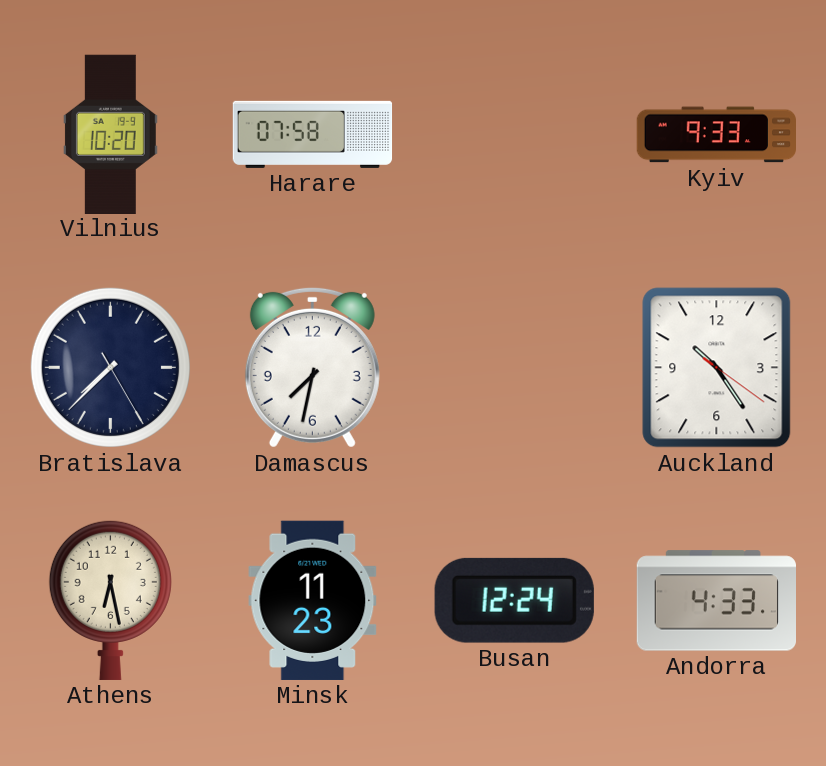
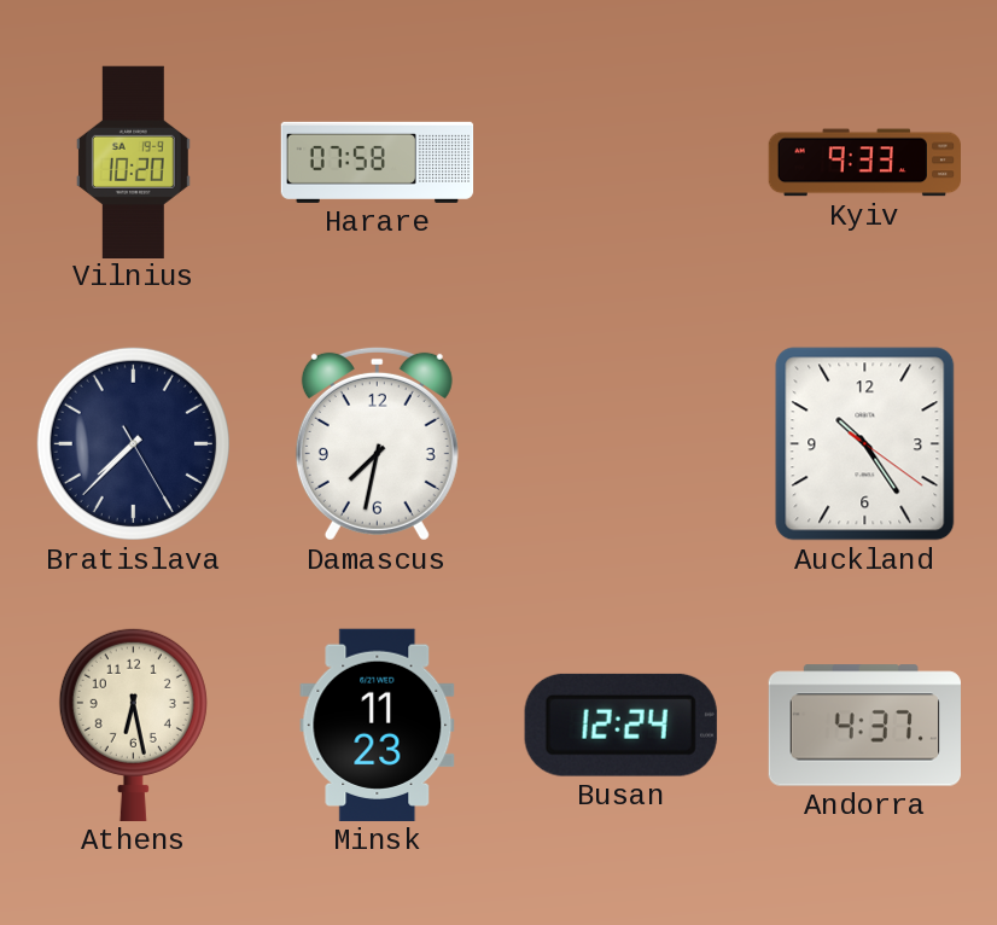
Andorra: 4:33 -> 4:37
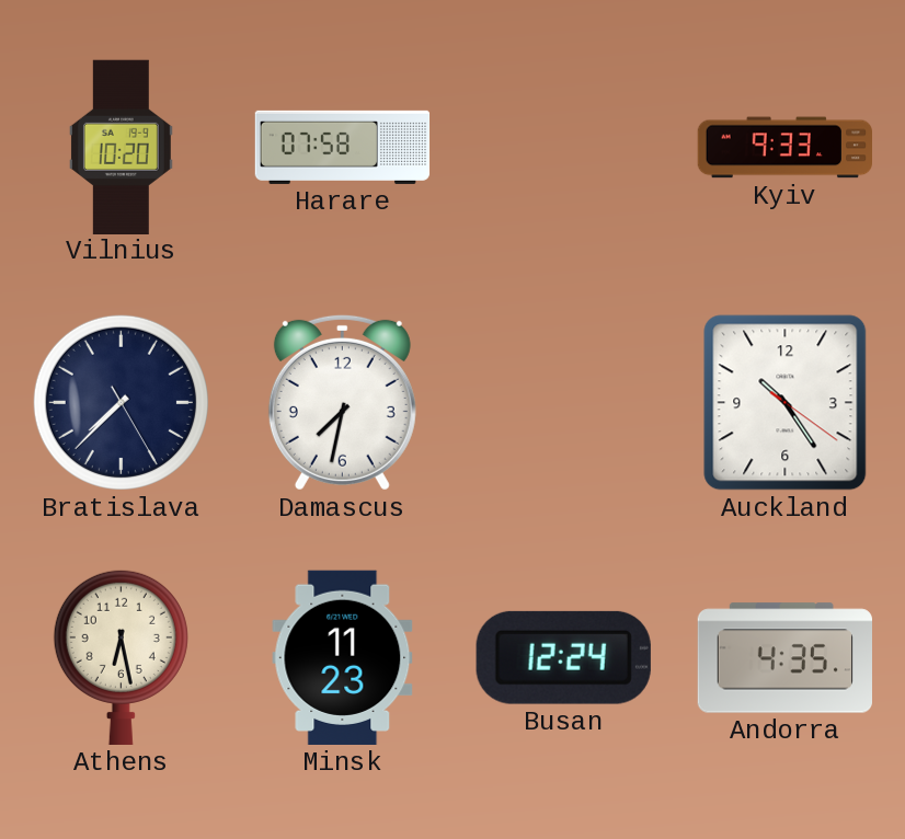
Andorra: 4:37 -> 4:35
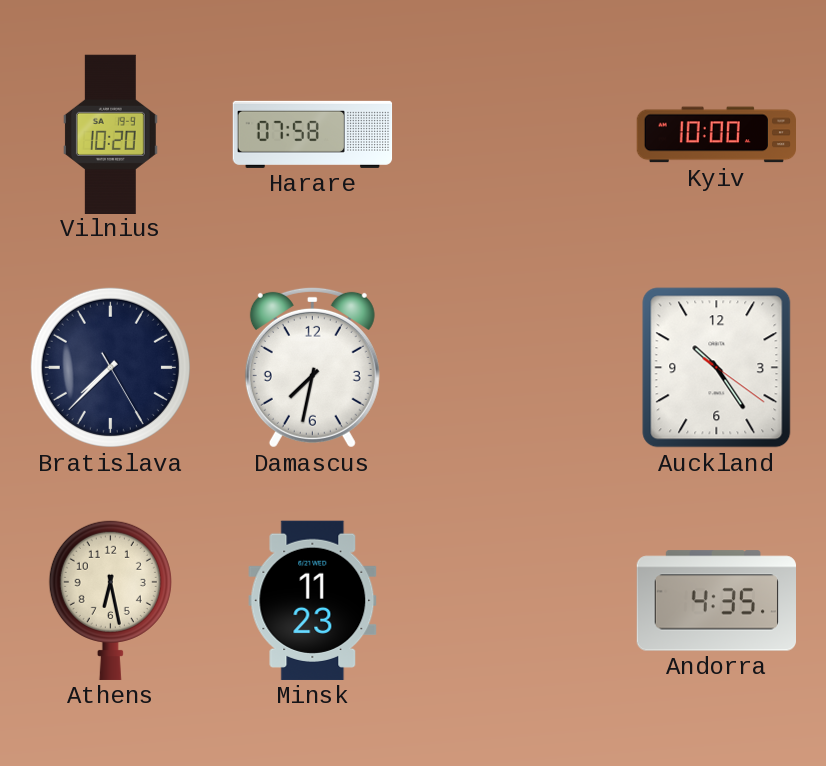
Kyiv: 9:33 -> 10:00
Busan: 12:24 -> none
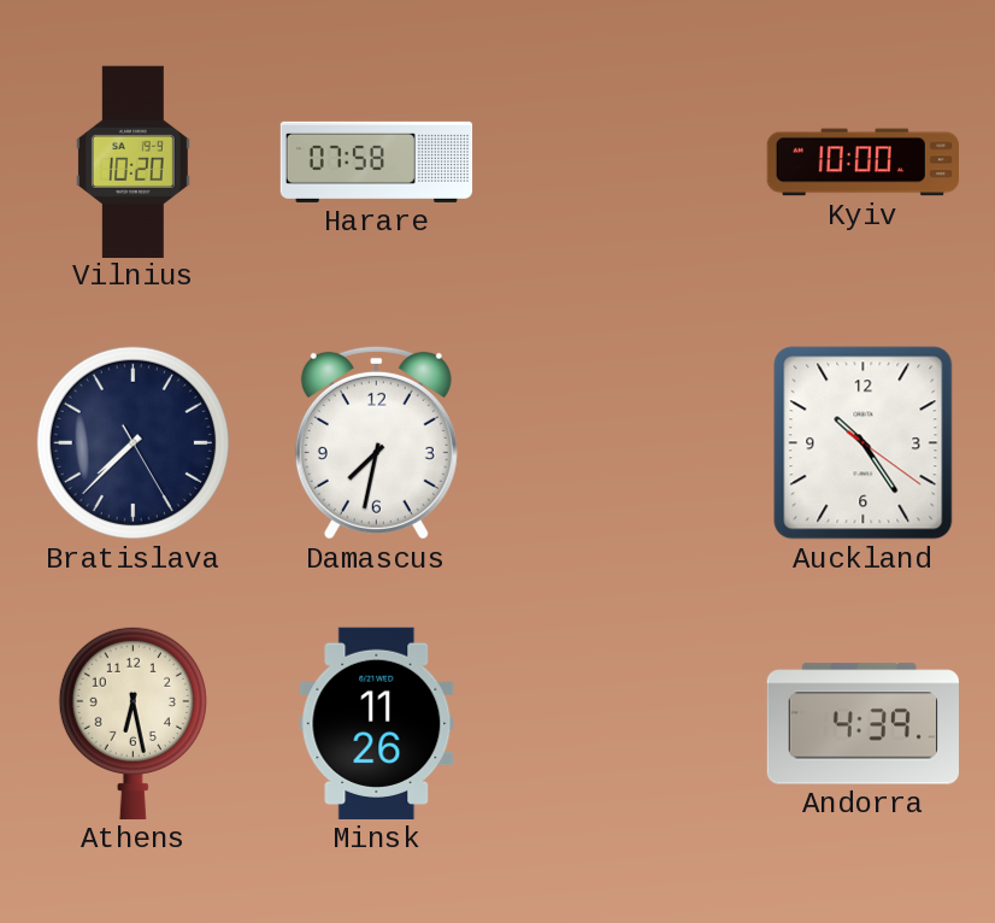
Minsk: 11:23 -> 11:26
Andorra: 4:35 -> 4:39
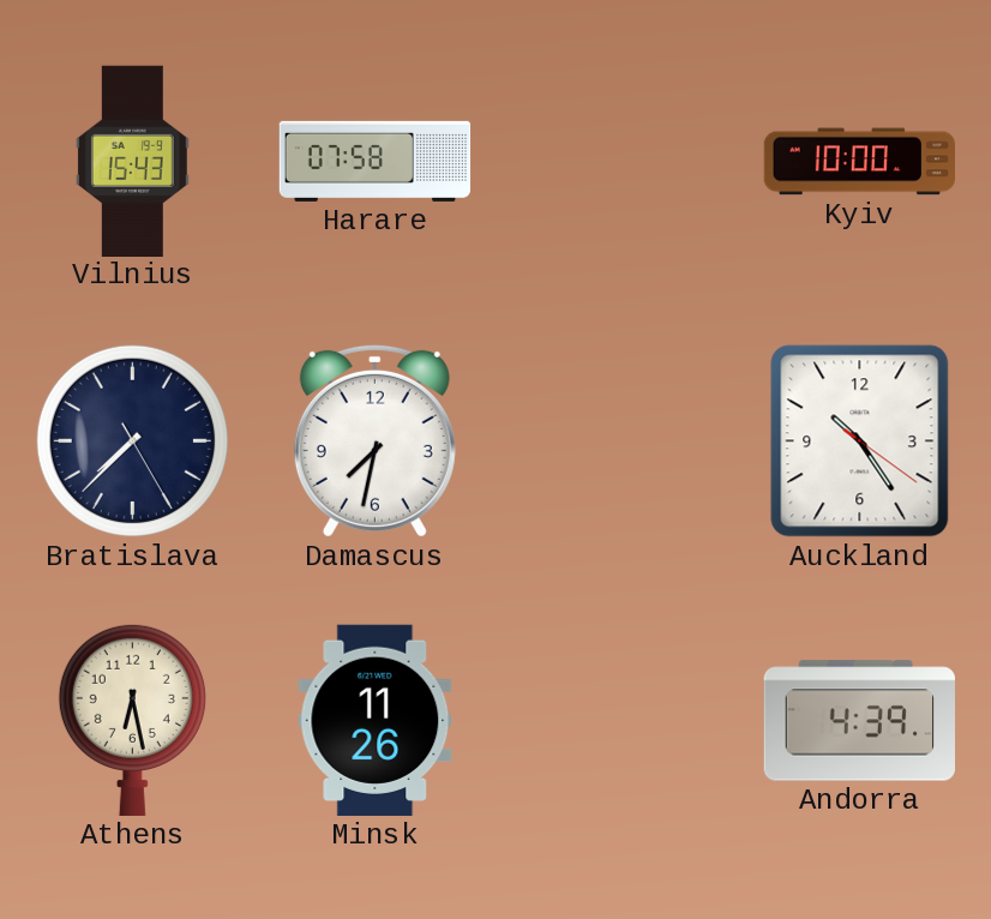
Vilnius: 10:20 -> 15:43
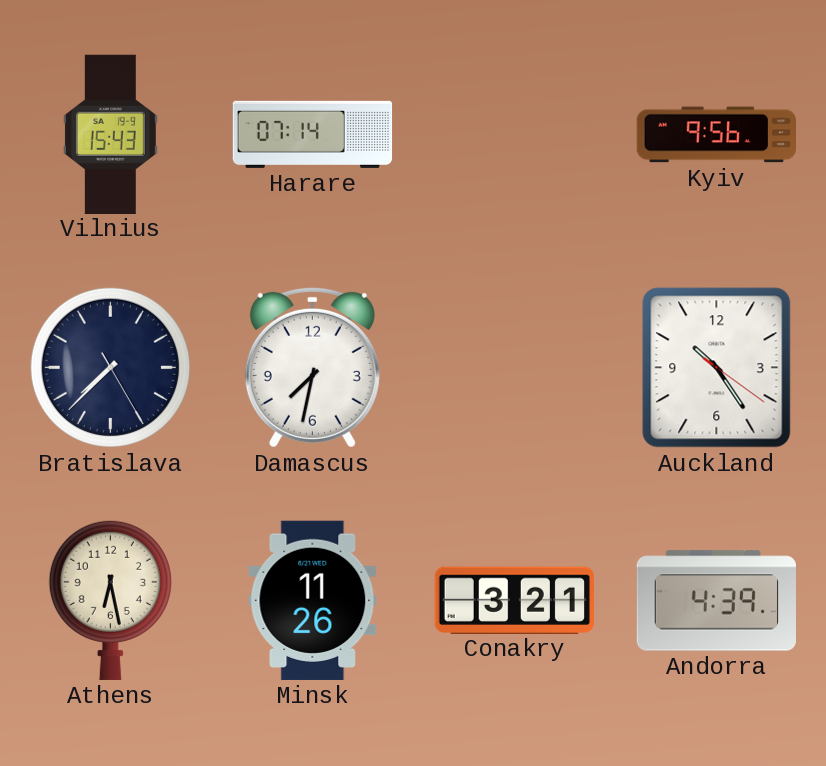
Harare: 07:58 -> 07:14
Kyiv: 10:00 -> 9:56
Conakry: none -> 3:21
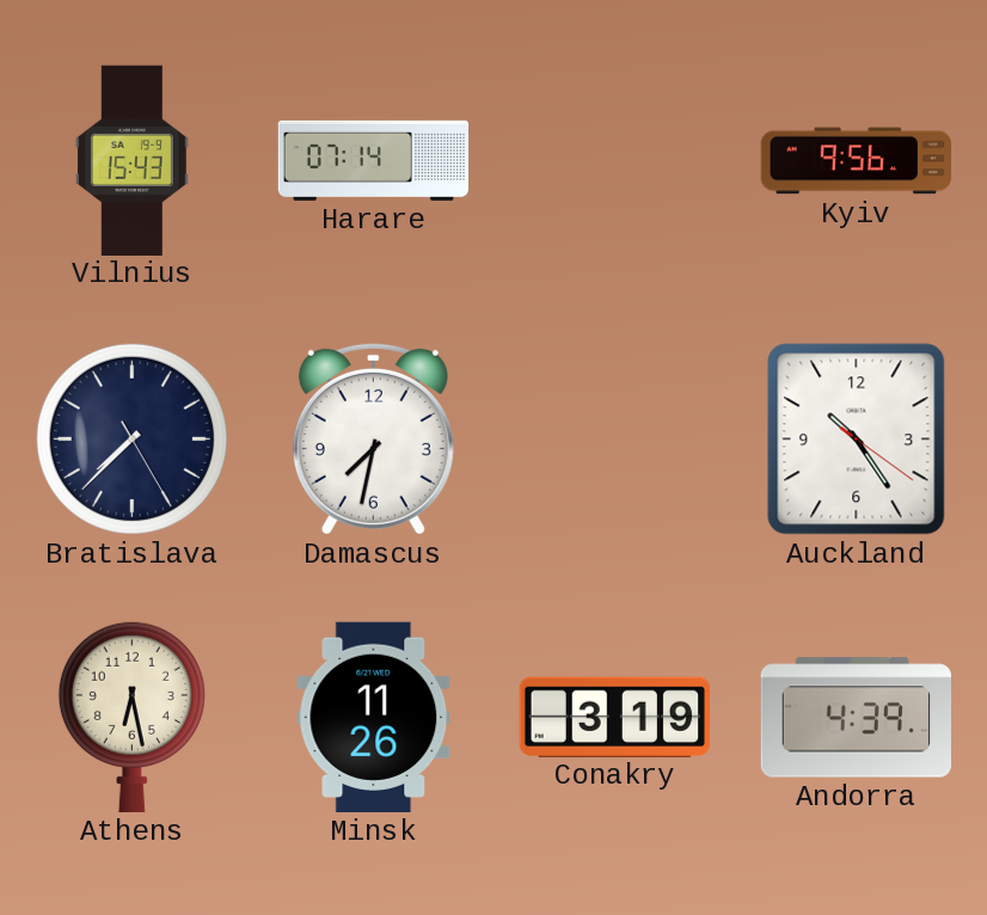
Conakry: 3:21 -> 3:19
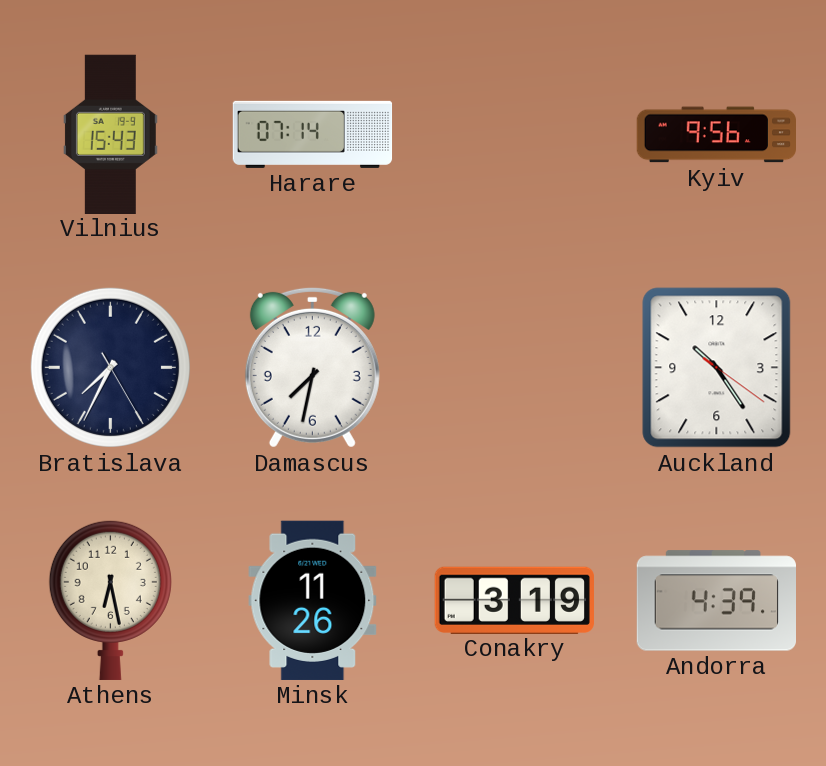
Bratislava: 7:37 -> 7:34
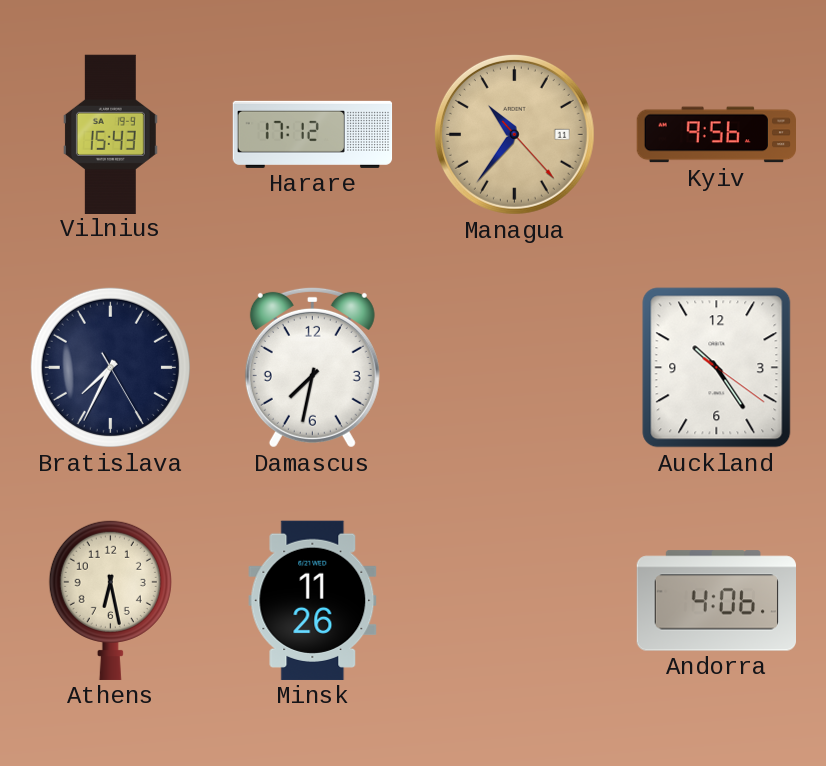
Harare: 07:14 -> 17:12
Managua: none -> 10:36
Conakry: 3:19 -> none
Andorra: 4:39 -> 4:06
